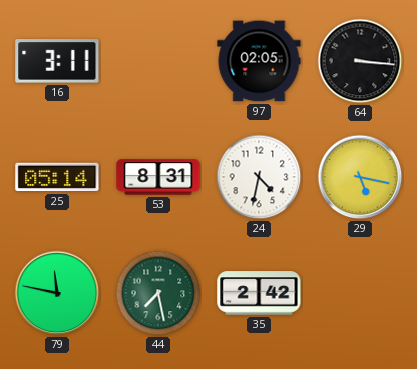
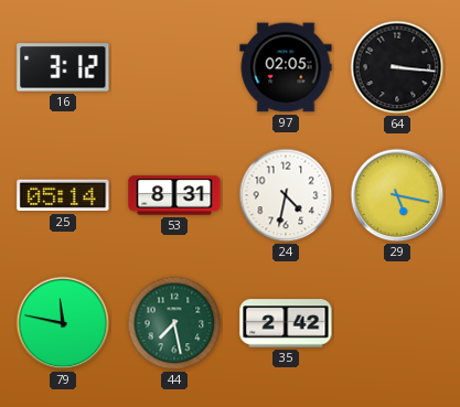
16: 3:11 -> 3:12
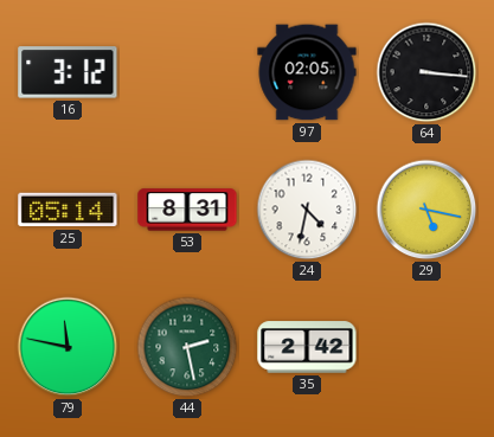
44: 7:28 -> 2:28
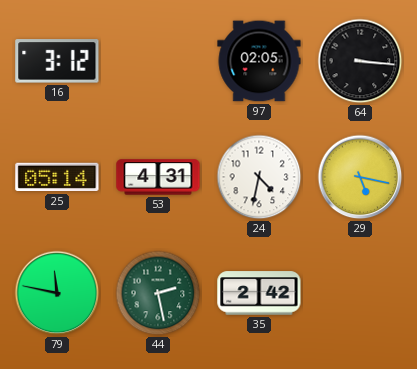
53: 8:31 -> 4:31
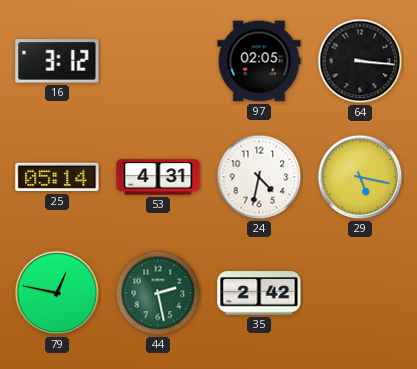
79: 11:47 -> 12:47
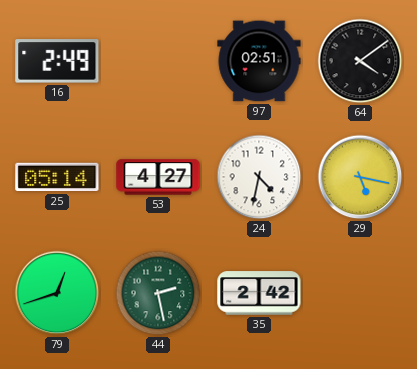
16: 3:12 -> 2:49
97: 02:05 -> 02:51
64: 3:16 -> 4:09
53: 4:31 -> 4:27
79: 12:47 -> 12:42
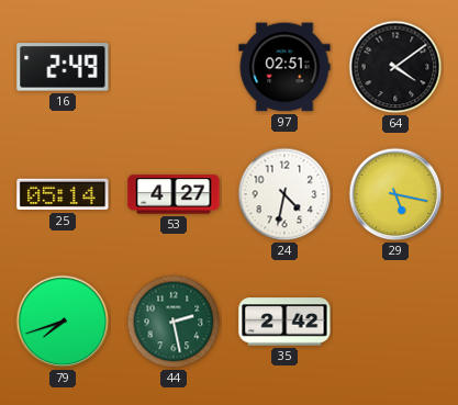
79: 12:42 -> 7:42
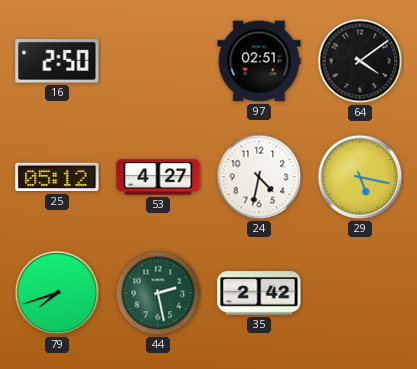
16: 2:49 -> 2:50
25: 05:14 -> 05:12
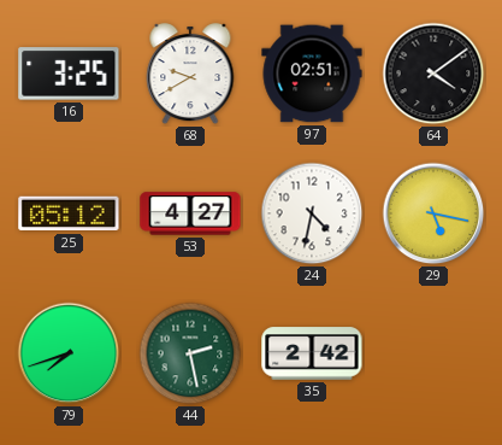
16: 2:50 -> 3:25
68: none -> 9:40
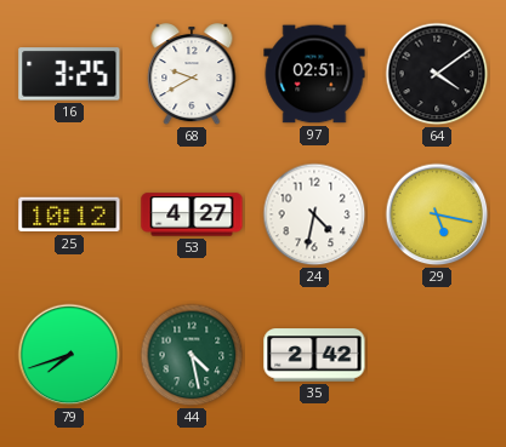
25: 05:12 -> 10:12
44: 2:28 -> 4:28
